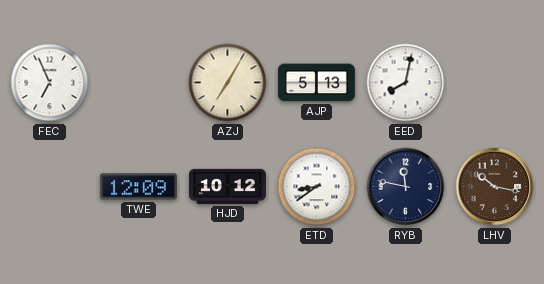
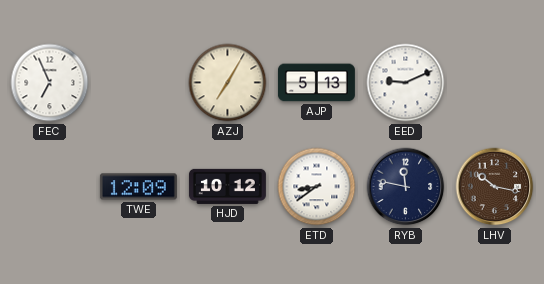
EED: 8:02 -> 9:11
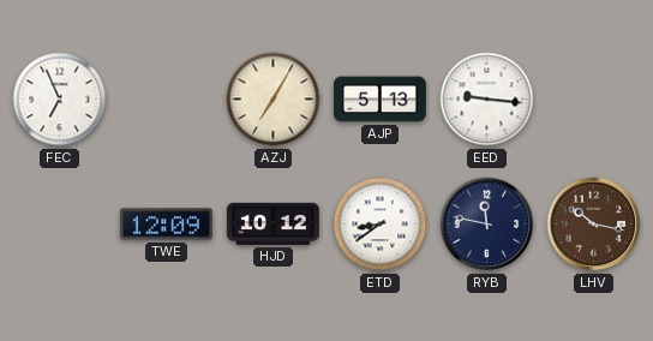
EED: 9:11 -> 9:16
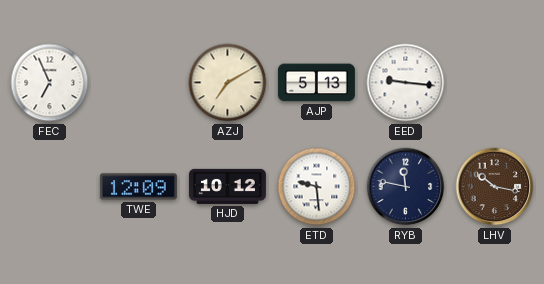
AZJ: 7:05 -> 7:10
ETD: 8:39 -> 9:29
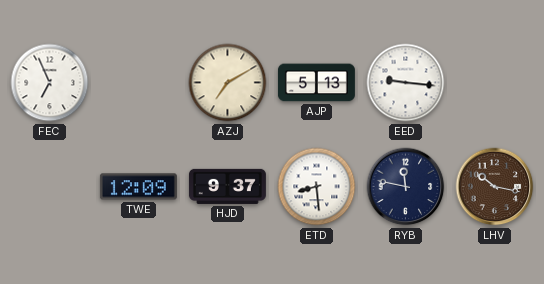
HJD: 10:12 -> 9:37
ETD: 9:29 -> 8:29
